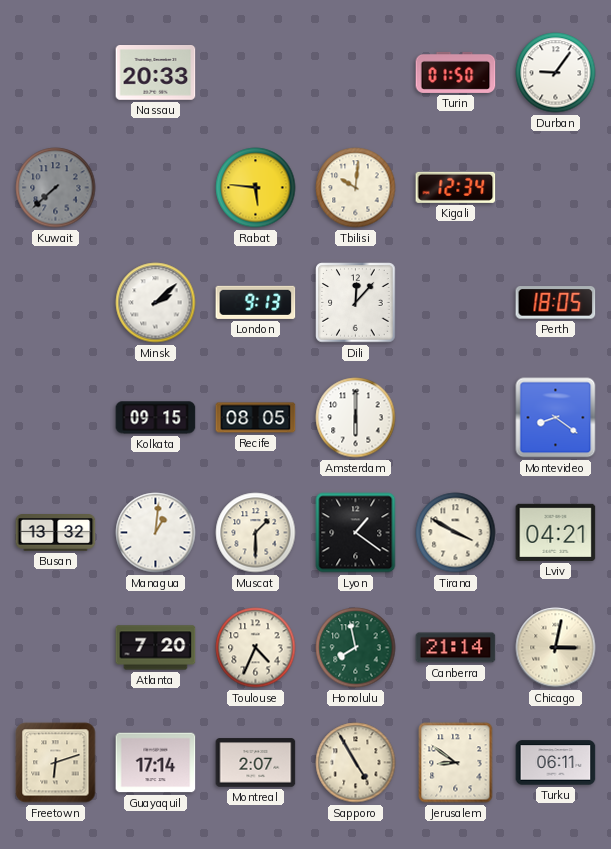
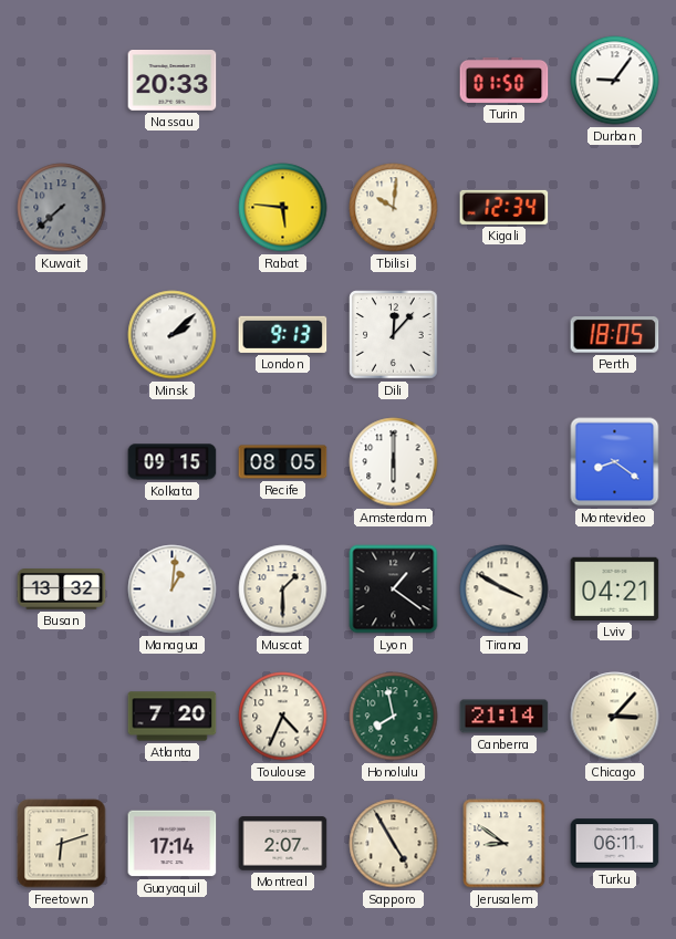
Chicago: 3:02 -> 3:07
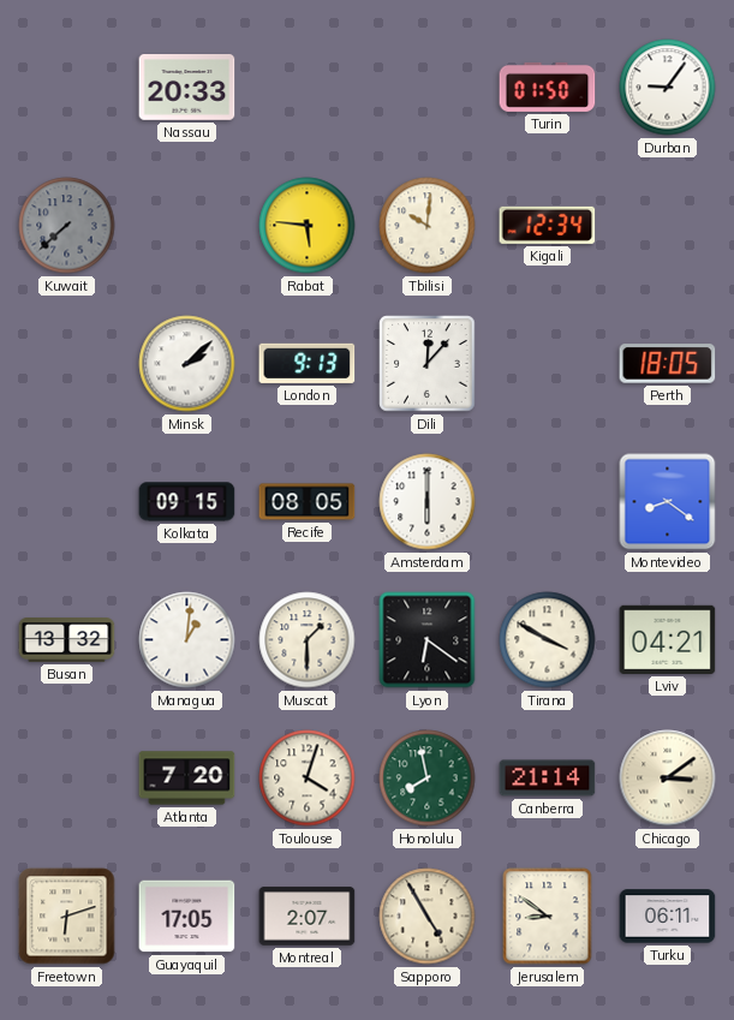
Lyon: 1:21 -> 6:21
Toulouse: 4:34 -> 4:03
Chicago: 3:07 -> 3:09
Guayaquil: 17:14 -> 17:05
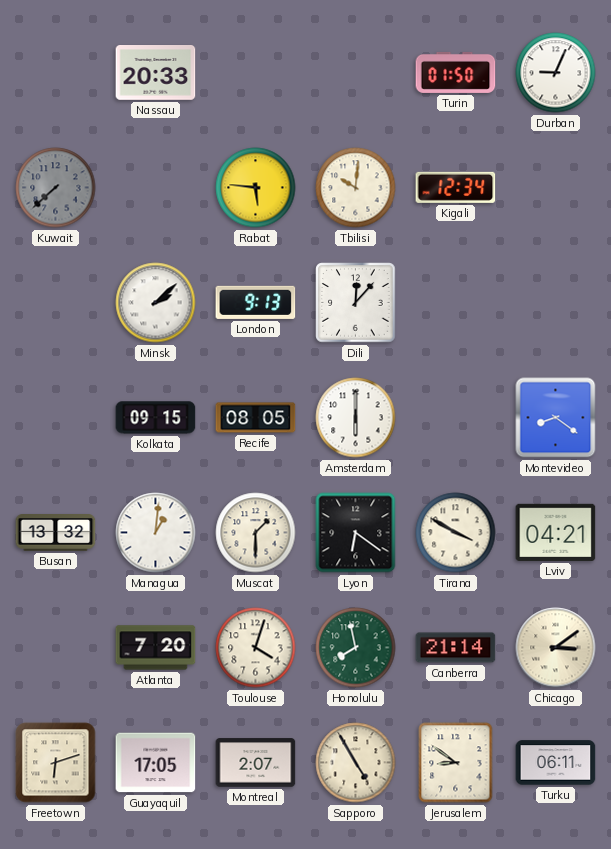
Durban: 9:06 -> 9:04
Perth: 18:05 -> none
